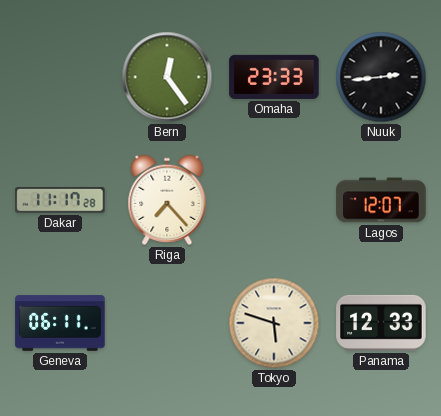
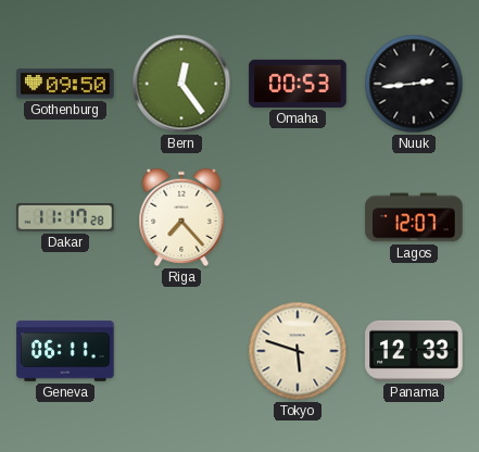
Gothenburg: none -> 09:50
Omaha: 23:33 -> 00:53
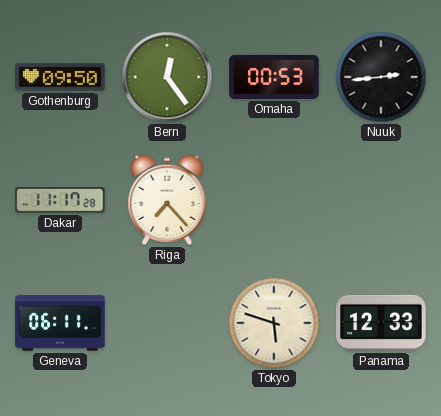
Lagos: 12:07 -> none
